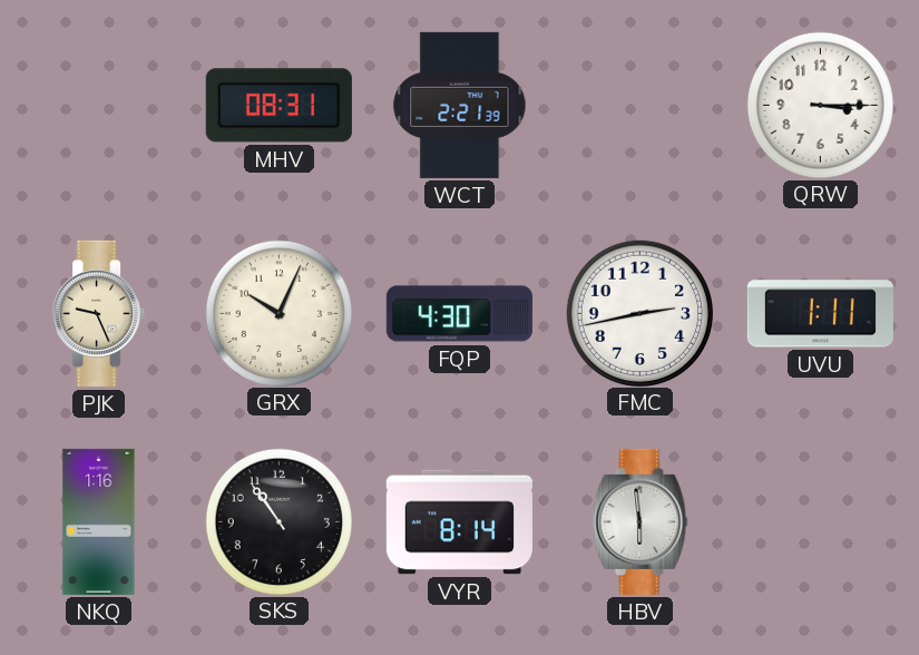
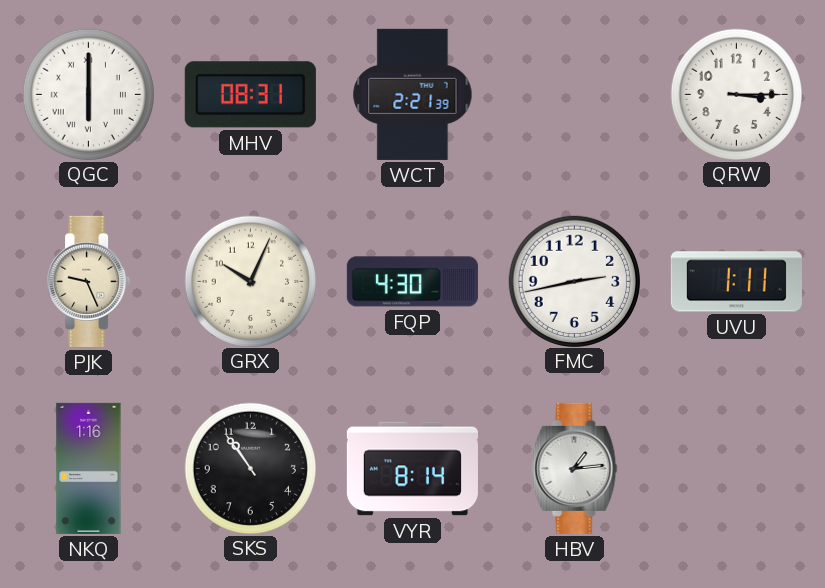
QGC: none -> 6:00
HBV: 5:59 -> 1:14
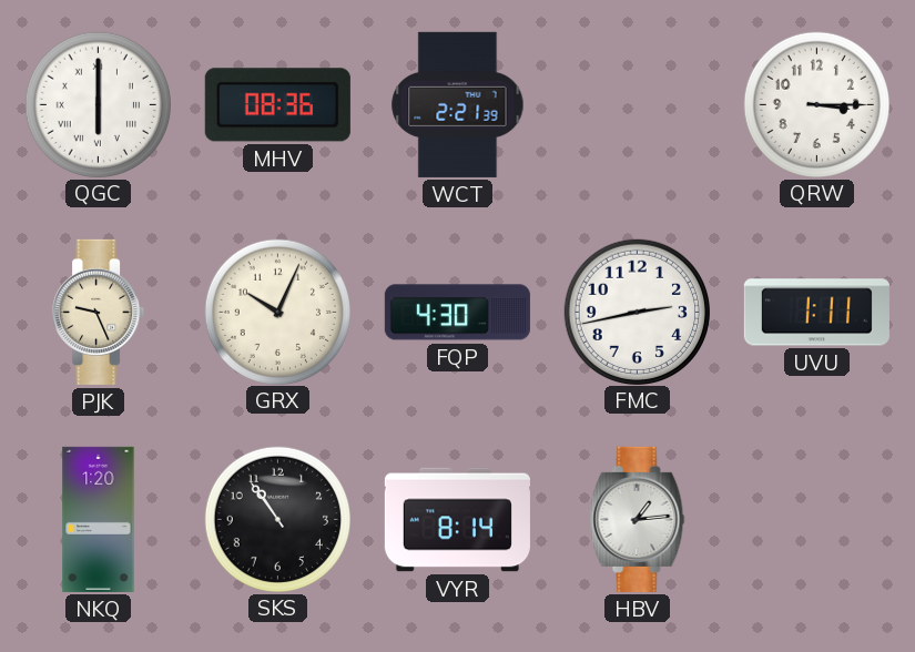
MHV: 08:31 -> 08:36
NKQ: 1:16 -> 1:20
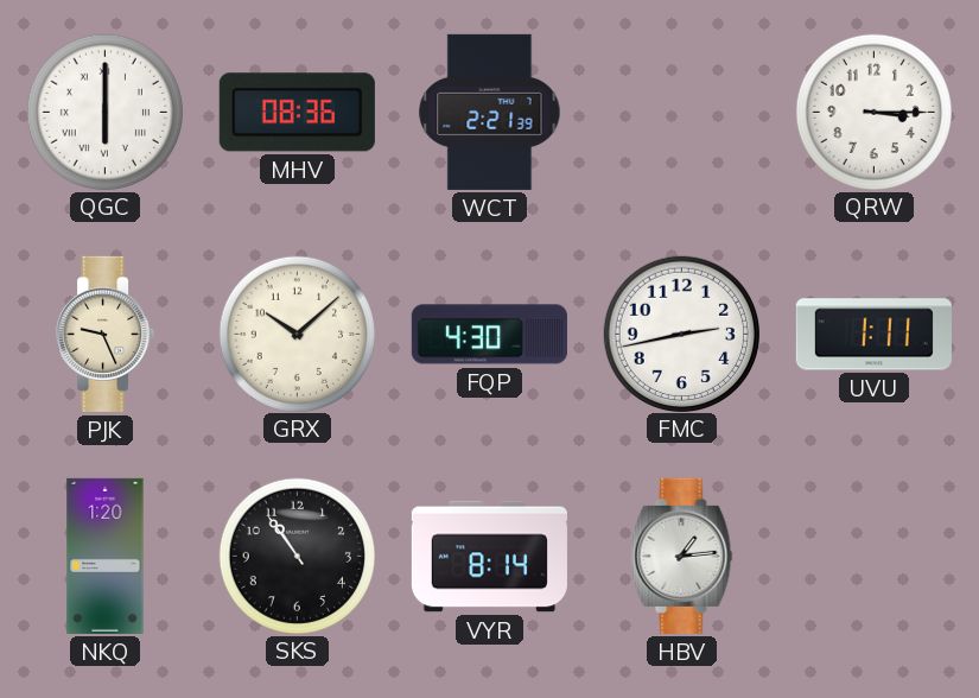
GRX: 10:04 -> 10:08
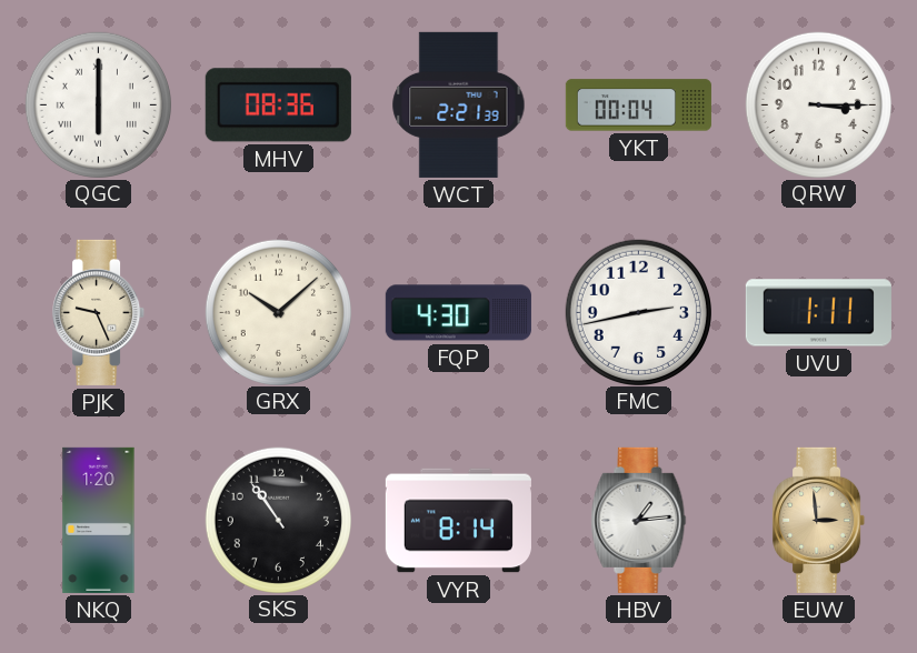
YKT: none -> 00:04
EUW: none -> 2:59
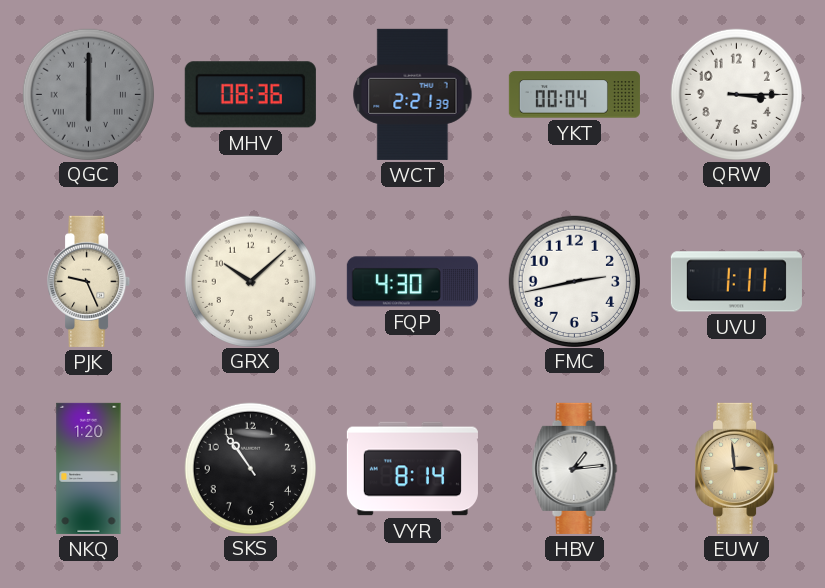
QGC dial: white -> grey
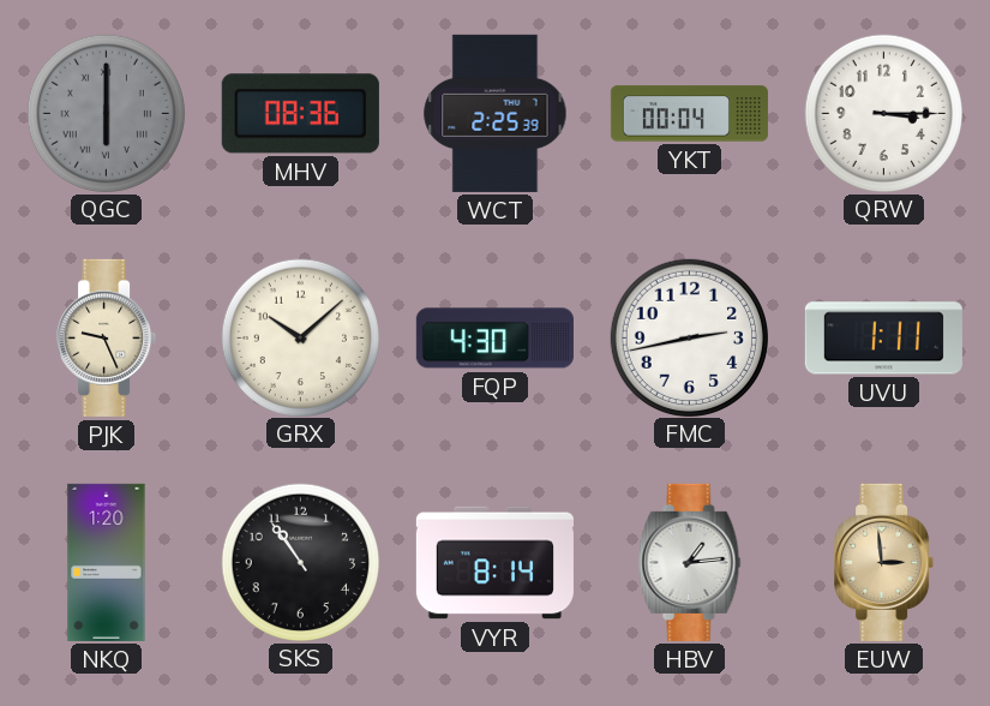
WCT: 2:21 -> 2:25
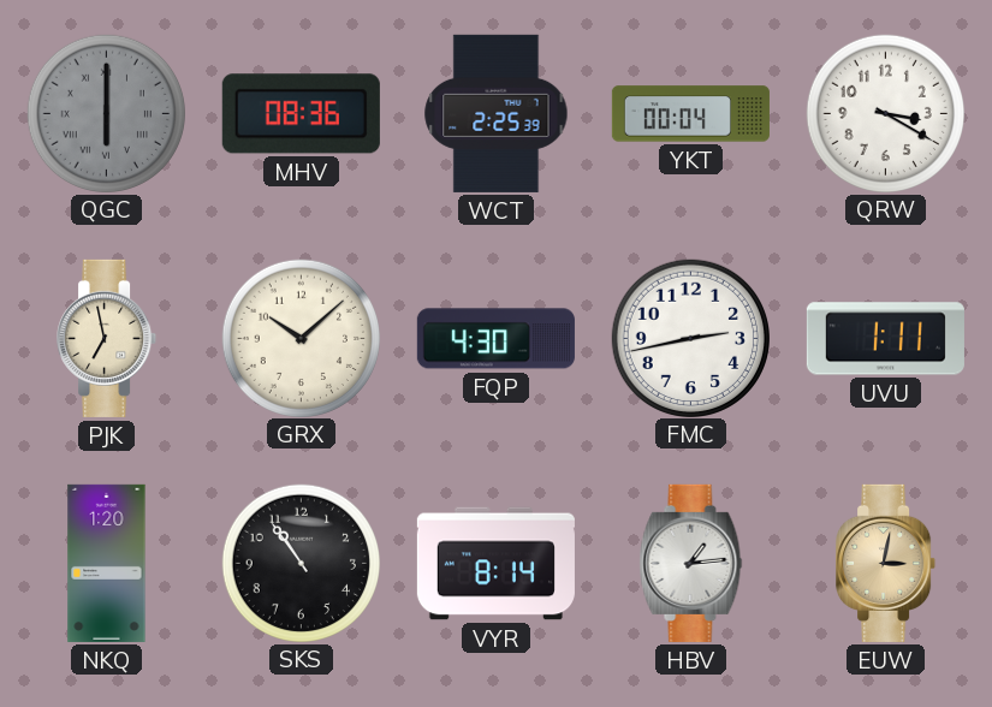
QRW: 3:15 -> 3:20
PJK: 9:26 -> 6:58
EUW: 2:59 -> 3:02
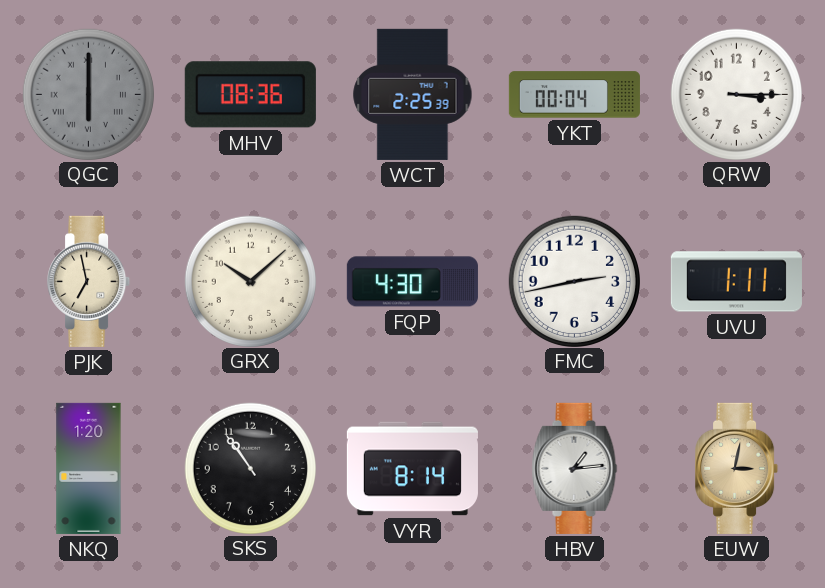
QRW: 3:20 -> 3:15
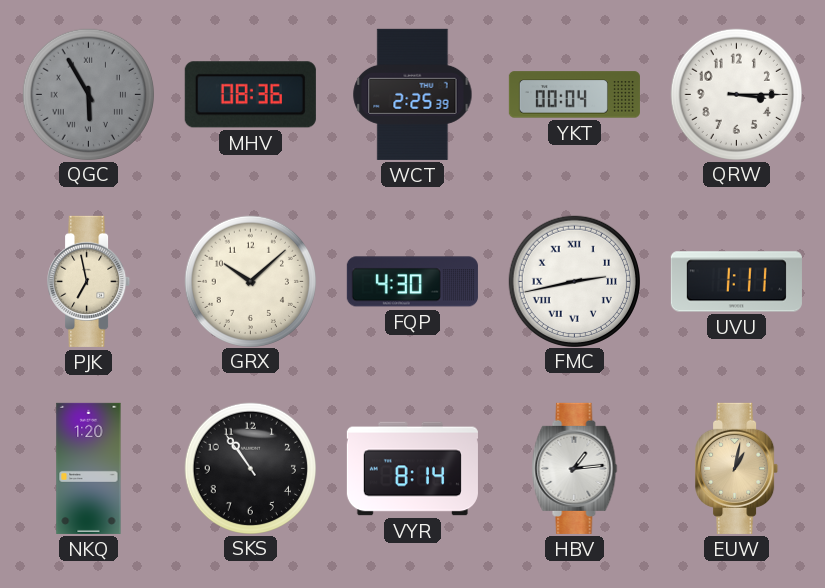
QGC: 6:00 -> 5:55
FMC numerals: Arabic -> Roman
EUW: 3:02 -> 1:02
